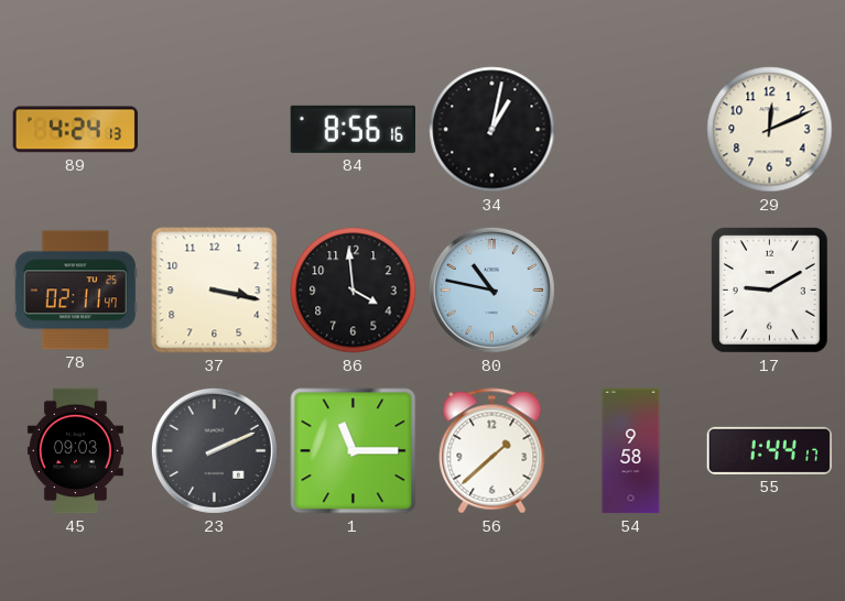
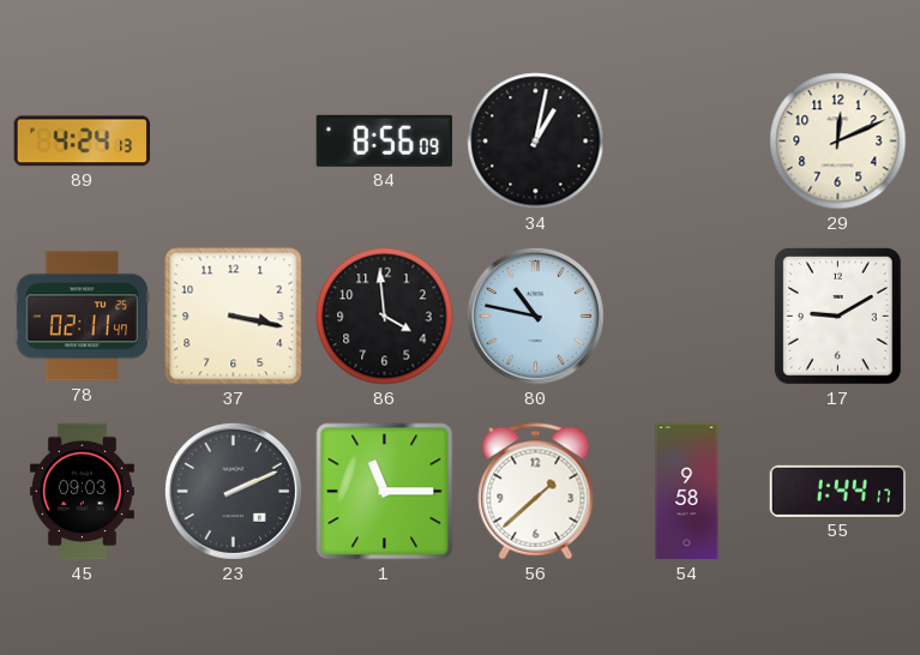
84: 8:56:16 -> 8:56:09
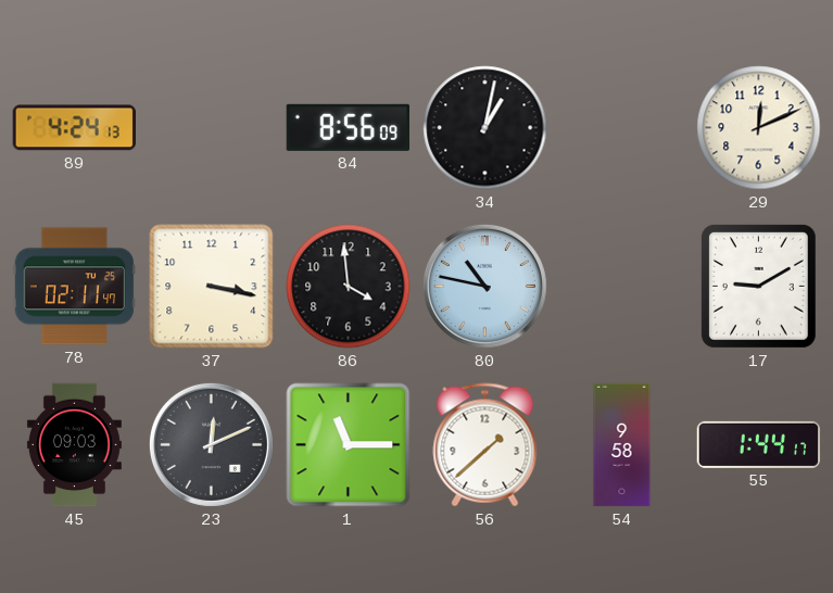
23: 2:11 -> 12:11
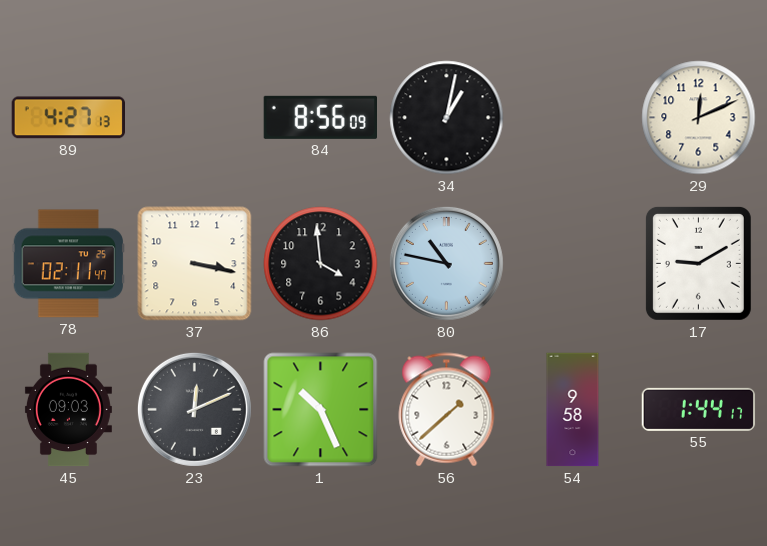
89: 4:24 -> 4:27
1: 11:15 -> 10:26
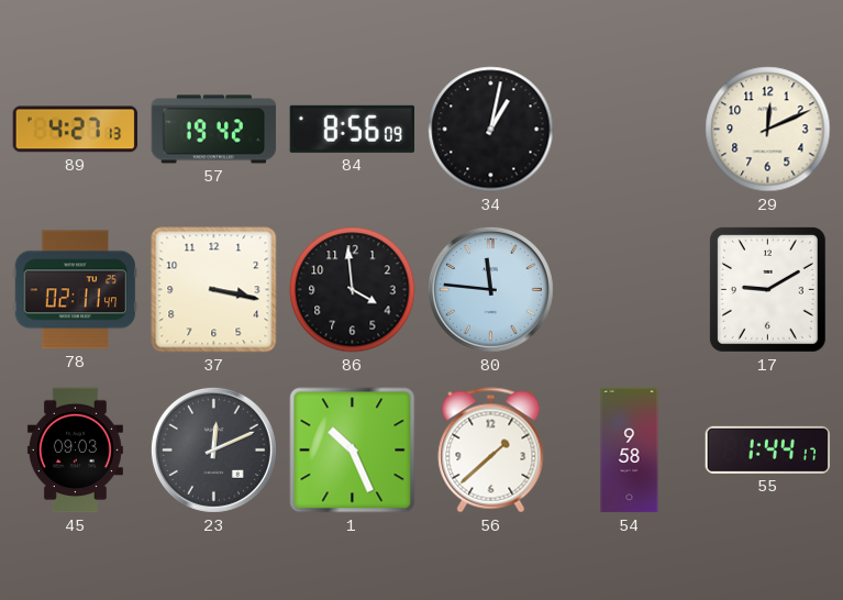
57: none -> 19:42
80: 10:47 -> 11:46
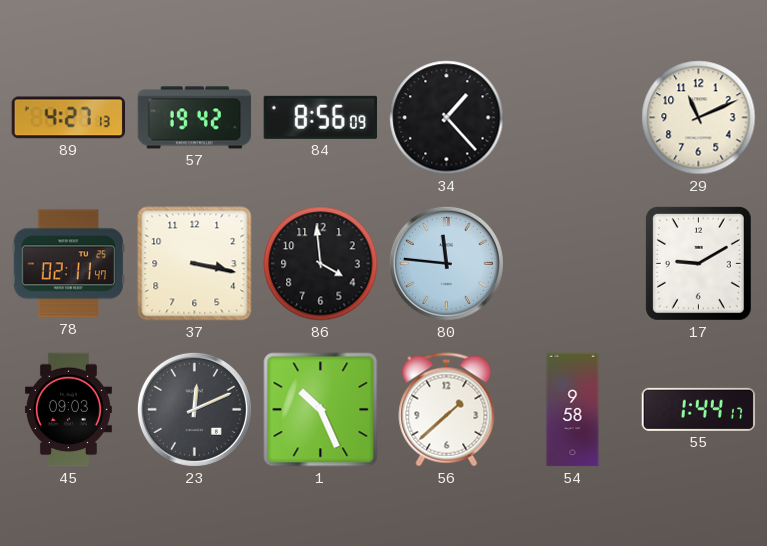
34: 1:02 -> 1:23
29: 12:11 -> 11:11
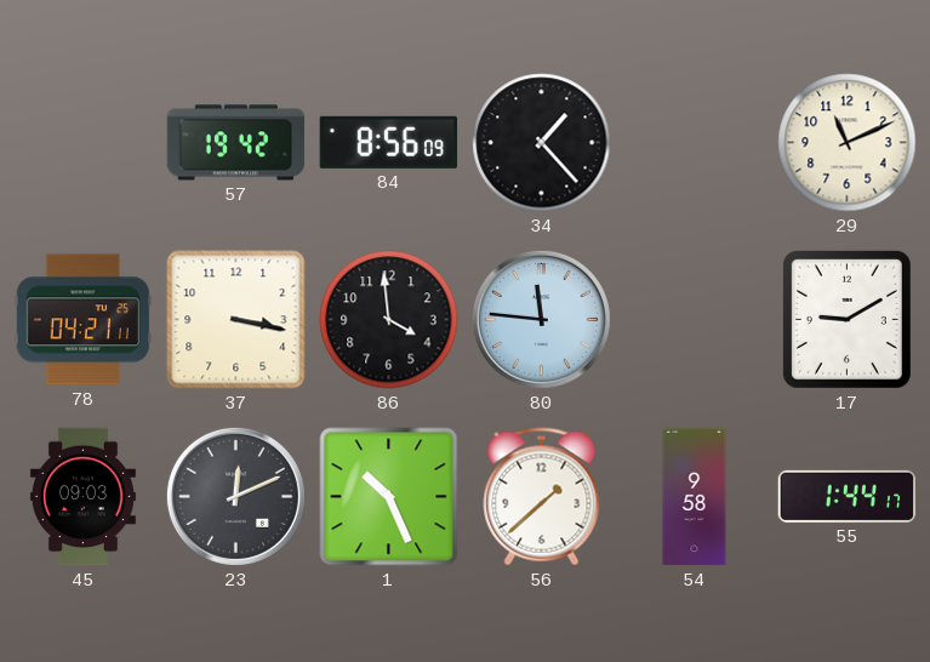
89: 4:27 -> none
78: 02:11 -> 04:21
